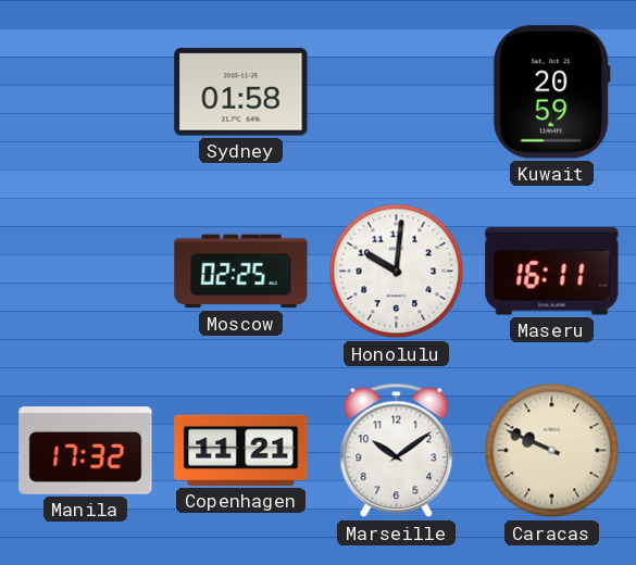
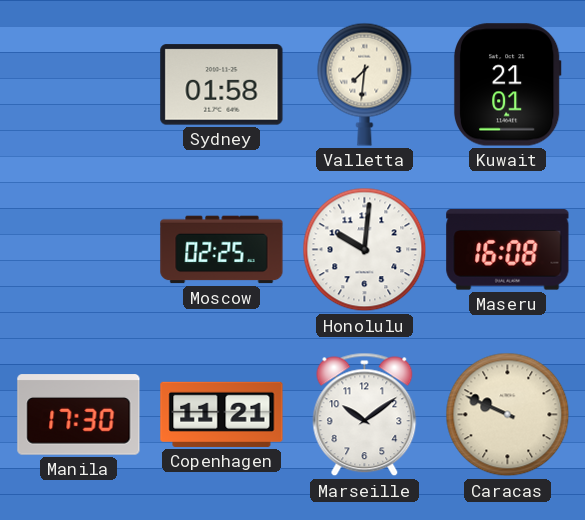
Valletta: none -> 7:31
Kuwait: 20:59 -> 21:01
Maseru: 16:11 -> 16:08
Manila: 17:32 -> 17:30
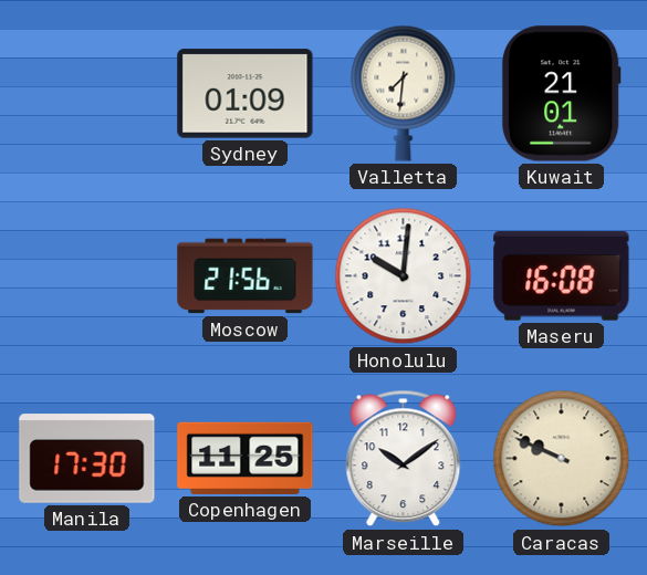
Sydney: 01:58 -> 01:09
Moscow: 02:25 -> 21:56
Copenhagen: 11:21 -> 11:25
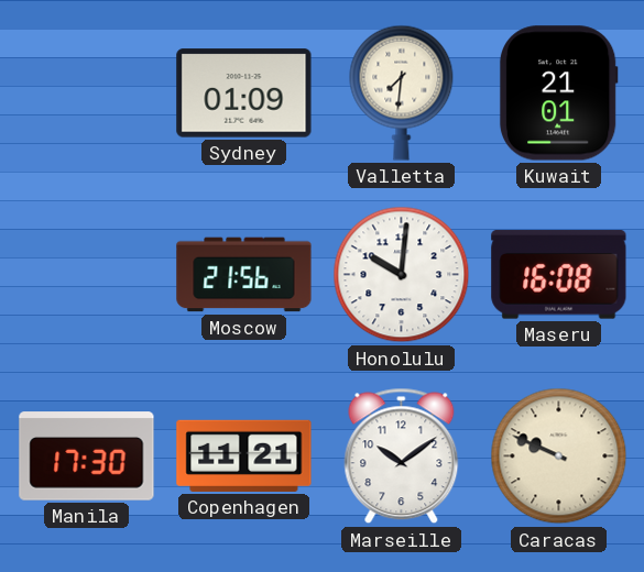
Copenhagen: 11:25 -> 11:21
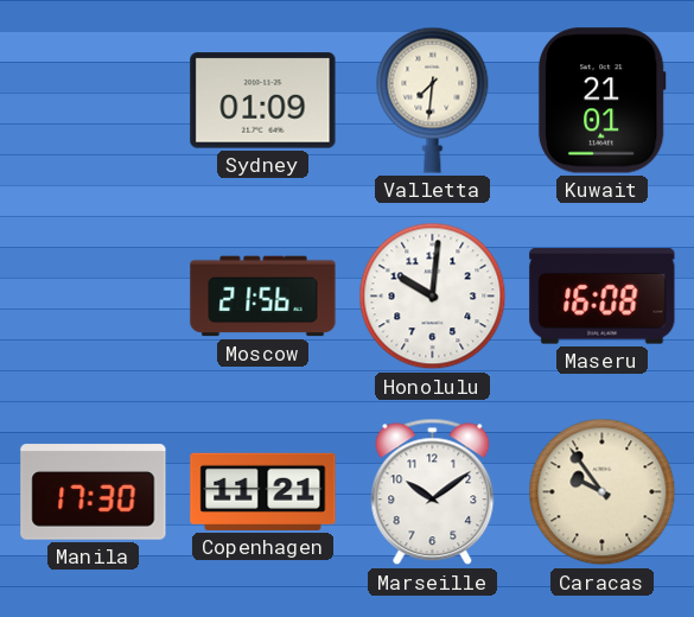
Caracas: 9:49 -> 9:54
